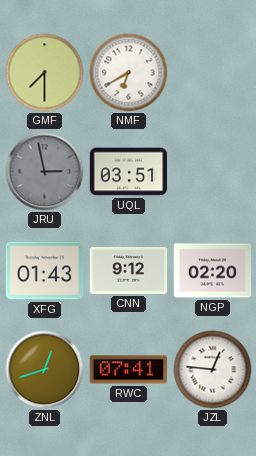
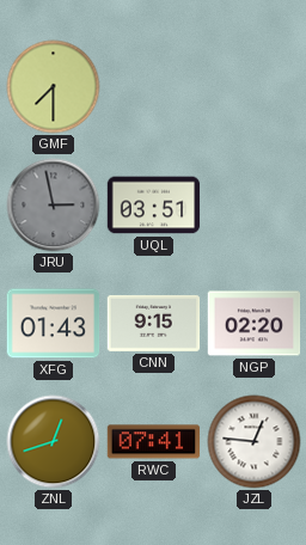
NMF: 6:40 -> none
CNN: 9:12 -> 9:15
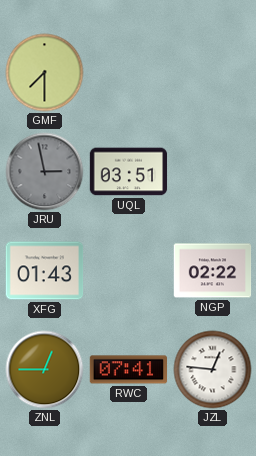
CNN: 9:15 -> none
NGP: 02:20 -> 02:22
ZNL: 12:42 -> 12:45
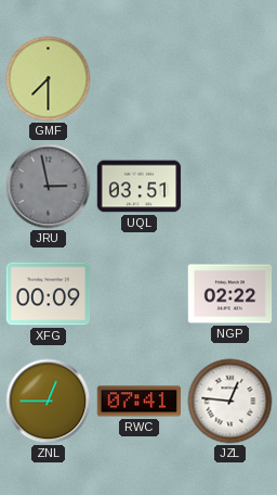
XFG: 01:43 -> 00:09
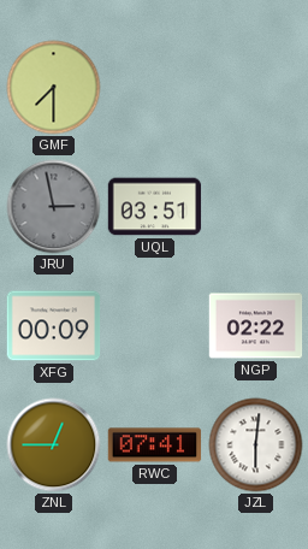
JZL: 12:46 -> 6:01
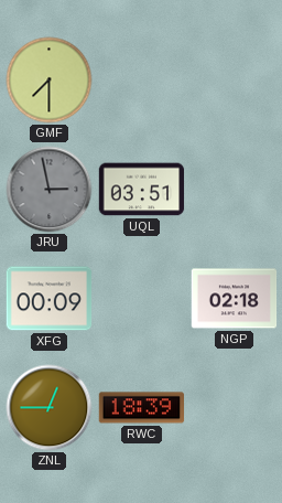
NGP: 02:22 -> 02:18
RWC: 07:41 -> 18:39
JZL: 6:01 -> none
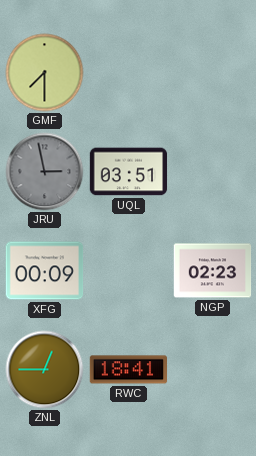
NGP: 02:18 -> 02:23
RWC: 18:39 -> 18:41
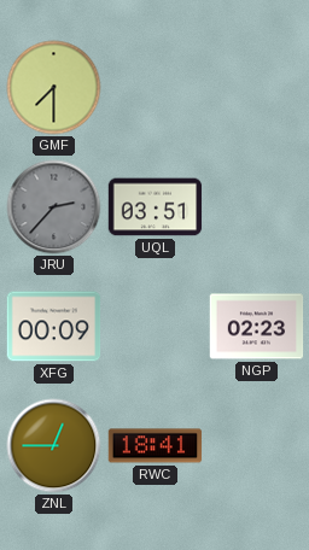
JRU: 2:58 -> 2:37
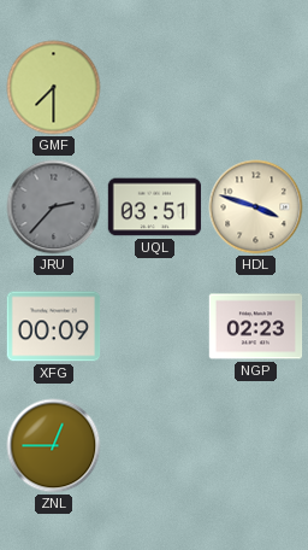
HDL: none -> 3:48
RWC: 18:41 -> none
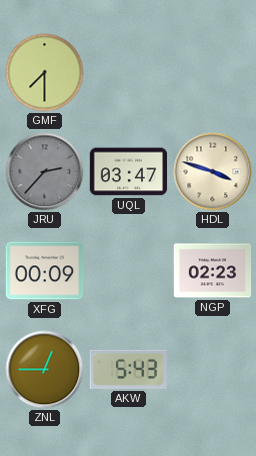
UQL: 03:51 -> 03:47
AKW: none -> 5:43
